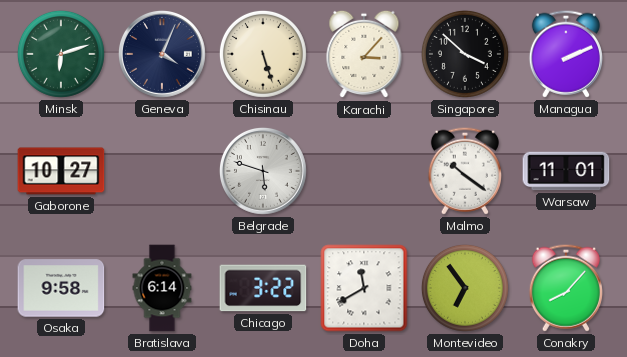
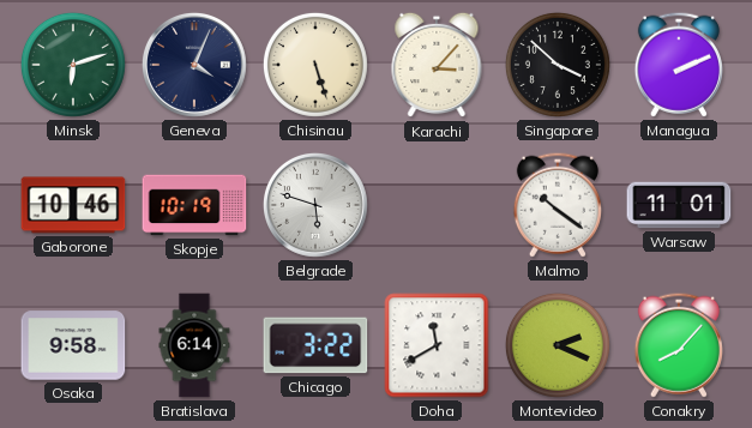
Gaborone: 10:27 -> 10:46
Skopje: none -> 10:19
Montevideo: 6:54 -> 2:19
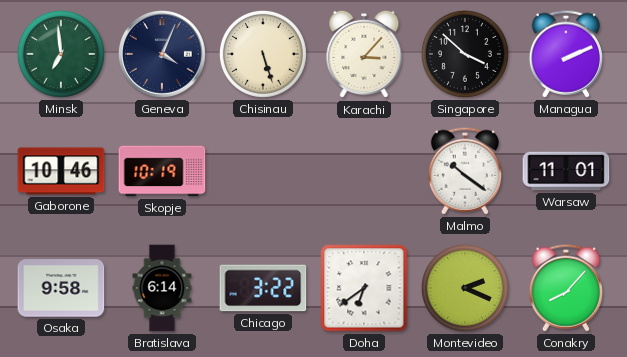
Minsk: 6:12 -> 6:59
Belgrade: 5:48 -> none
Doha: 11:40 -> 6:39
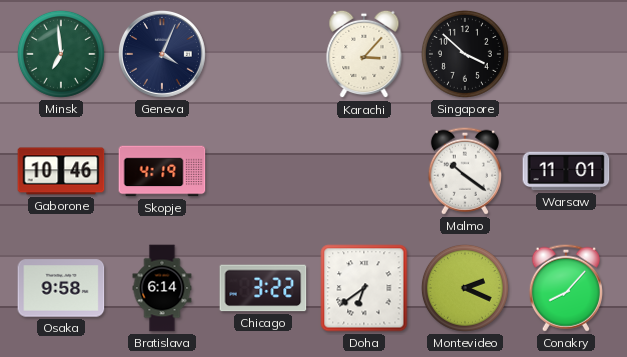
Chisinau: 5:27 -> none
Managua: 2:11 -> none
Skopje: 10:19 -> 4:19
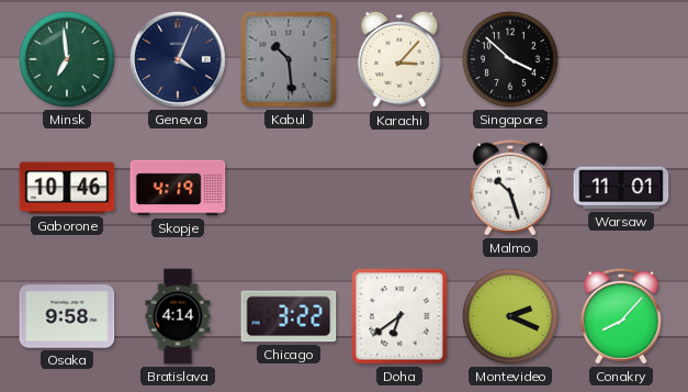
Kabul: none -> 10:29
Malmo: 10:21 -> 10:27
Bratislava: 6:14 -> 4:14
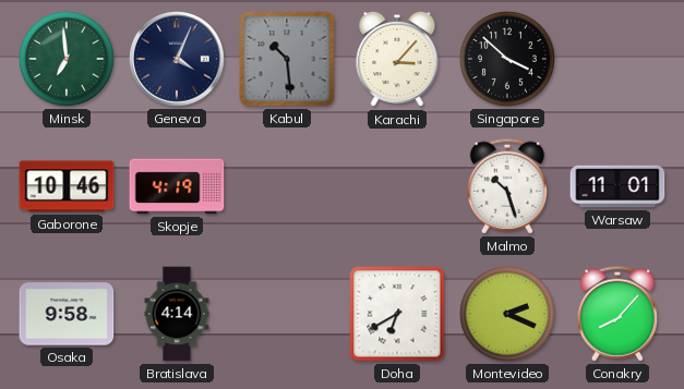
Chicago: 3:22 -> none
Doha: 6:39 -> 6:40
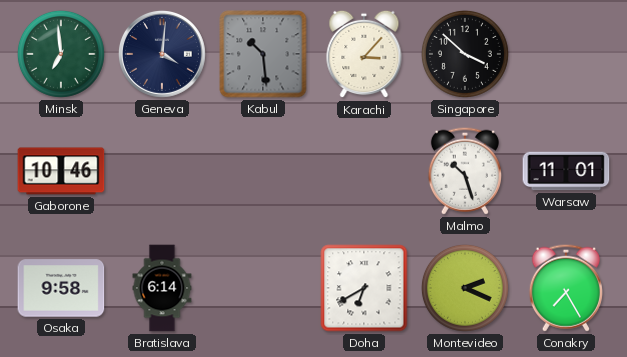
Geneva: 4:04 -> 4:01
Skopje: 4:19 -> none
Bratislava: 4:14 -> 6:14
Conakry: 8:07 -> 7:25
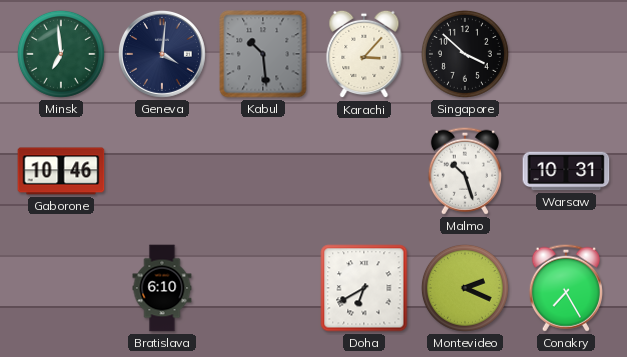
Warsaw: 11:01 -> 10:31
Osaka: 9:58 -> none
Bratislava: 6:14 -> 6:10
